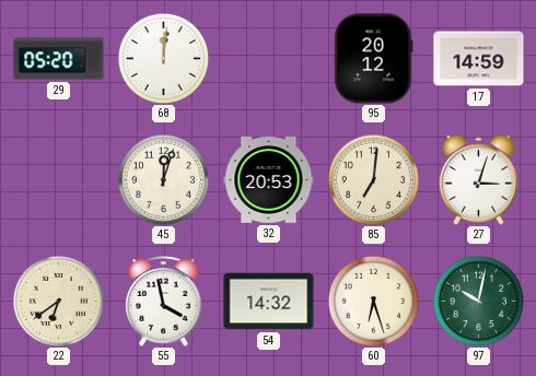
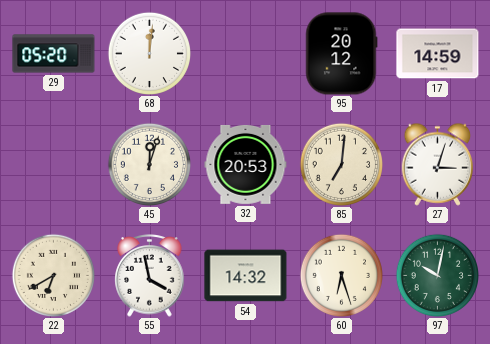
22: 6:39 -> 6:40
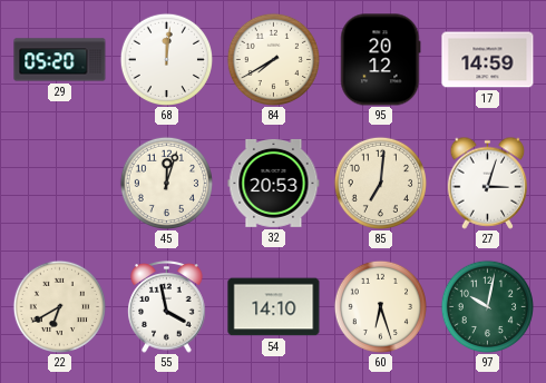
84: none -> 7:40
54: 14:32 -> 14:10
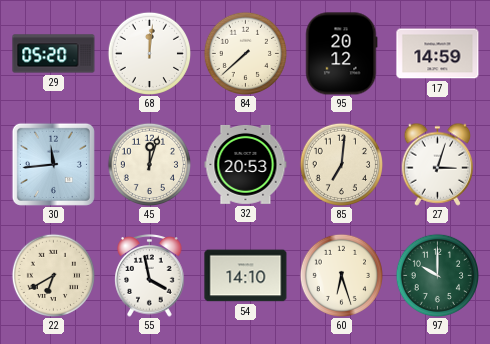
84: 7:40 -> 7:38
30: none -> 11:44
97: 10:02 -> 10:00
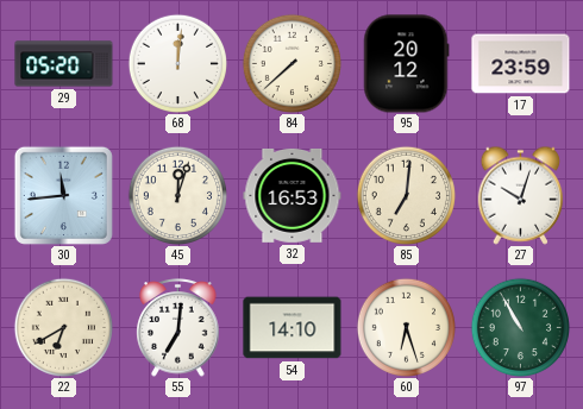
17: 14:59 -> 23:59
32: 20:53 -> 16:53
27: 3:03 -> 10:03
55: 3:58 -> 7:01
97: 10:00 -> 10:55
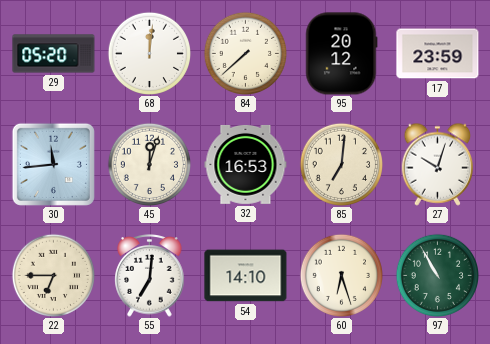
22: 6:40 -> 6:45
